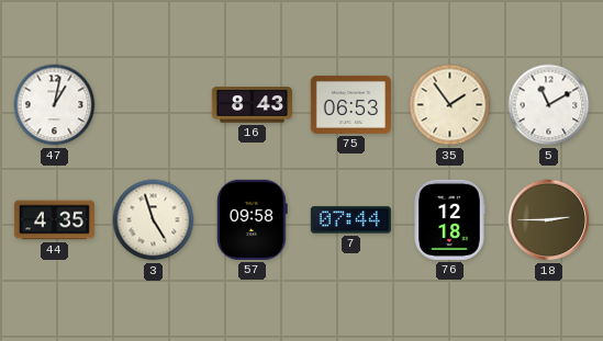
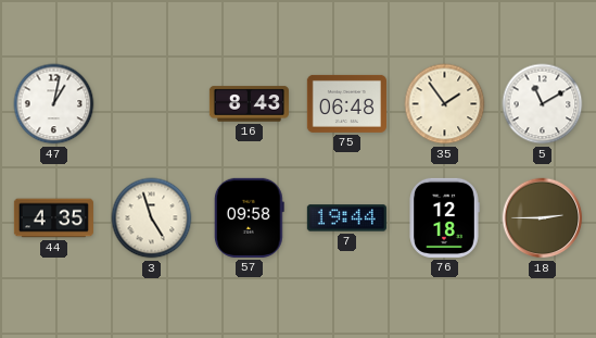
75: 06:53 -> 06:48
7: 07:44 -> 19:44
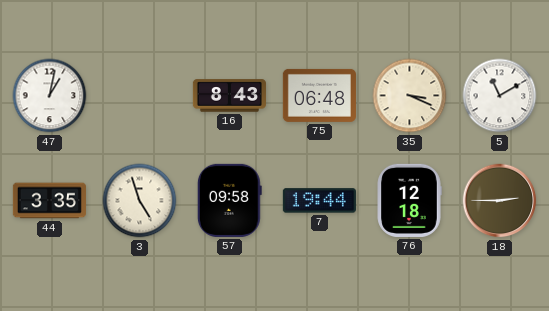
35: 1:54 -> 3:19
44: 4:35 -> 3:35
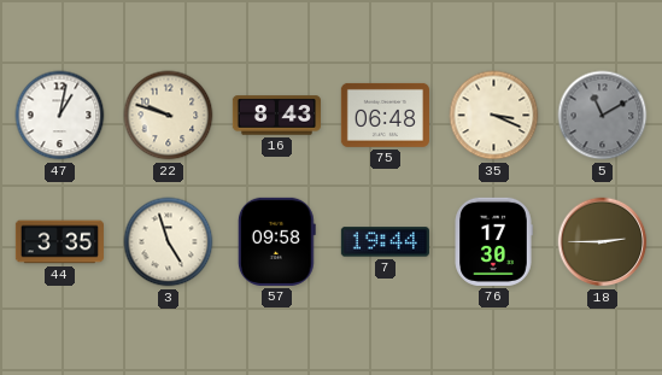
22: none -> 9:48
5 dial: white -> grey
76: 12:18 -> 17:30
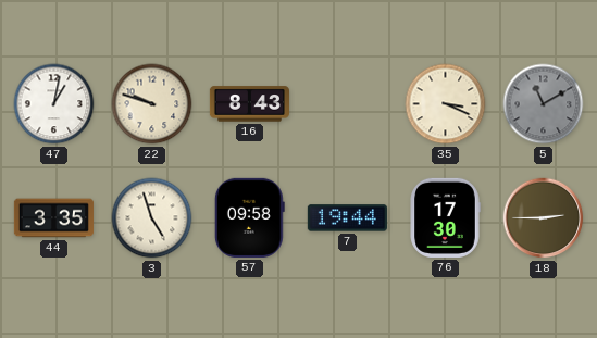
75: 06:48 -> none
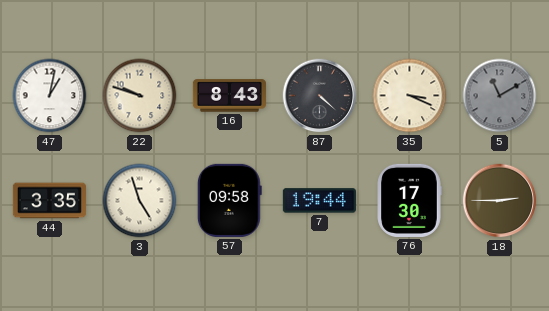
87: none -> 4:22
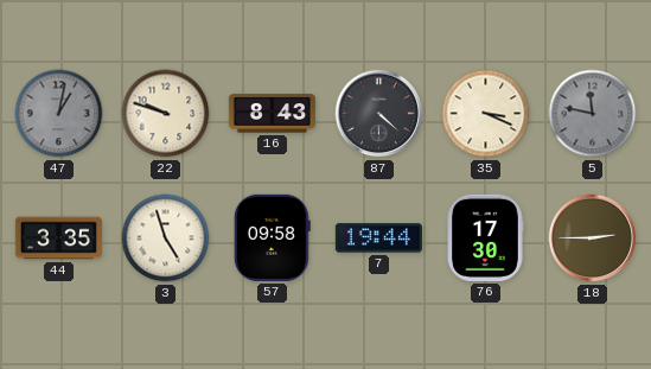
47 dial: white -> grey
5: 11:10 -> 11:47
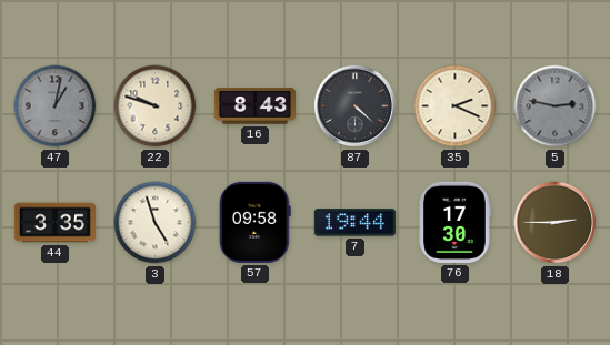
35: 3:19 -> 2:19
5: 11:47 -> 2:47
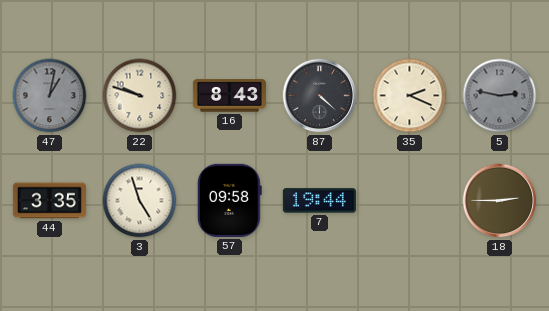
76: 17:30 -> none
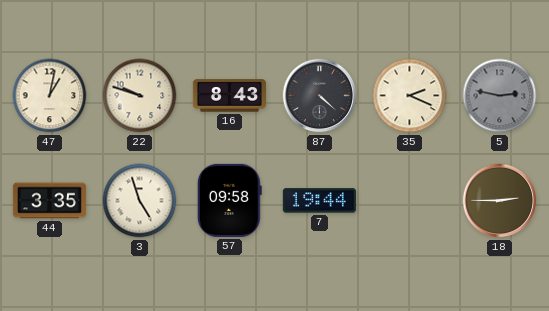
47 dial: grey -> cream
